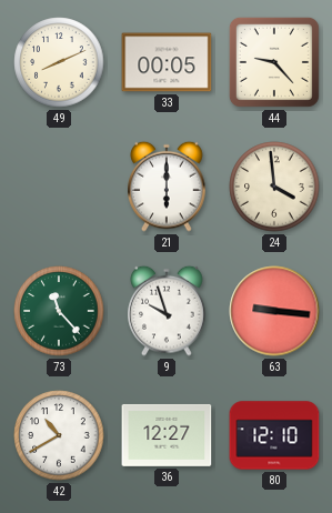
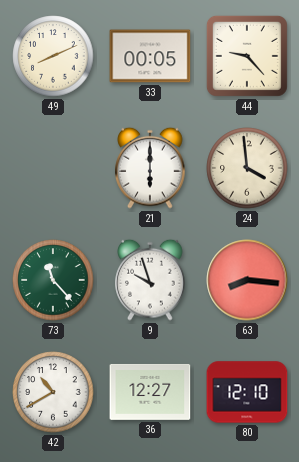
63: 9:16 -> 8:16
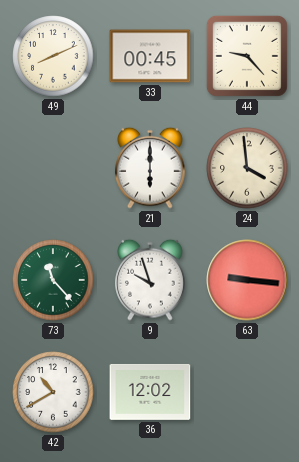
33: 00:05 -> 00:45
63: 8:16 -> 9:16
36: 12:27 -> 12:02
80: 12:10 -> none
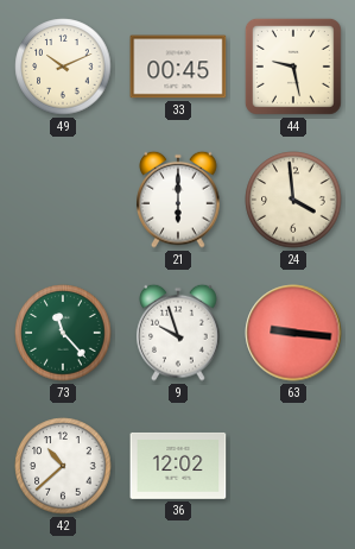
49: 8:11 -> 10:11
44: 9:23 -> 9:28
42: 10:40 -> 10:38
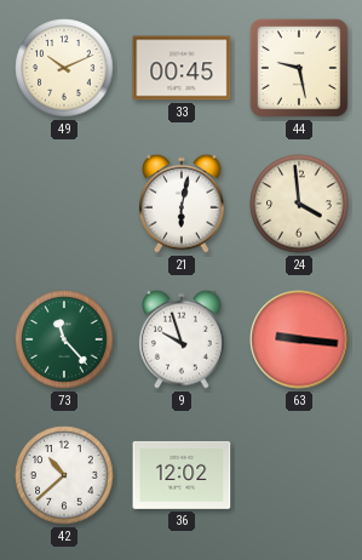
21: 6:00 -> 6:02
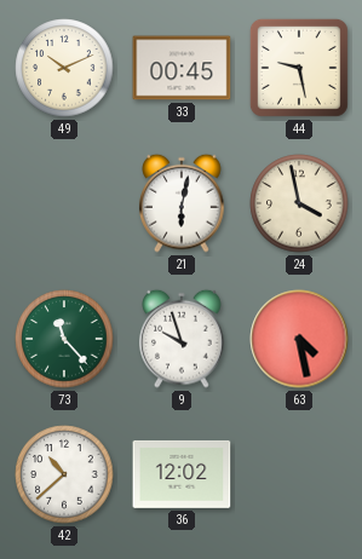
24: 3:59 -> 3:58
63: 9:16 -> 4:28
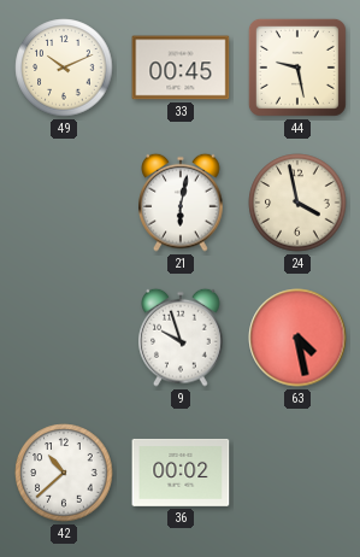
73: 11:23 -> none
36: 12:02 -> 00:02
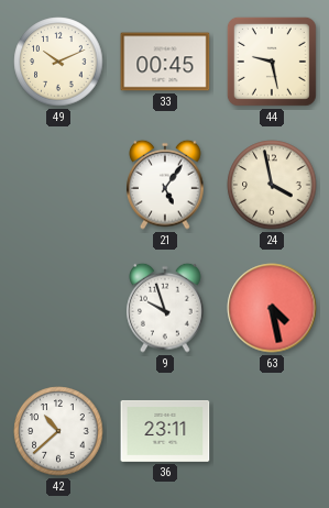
21: 6:02 -> 5:06
36: 00:02 -> 23:11
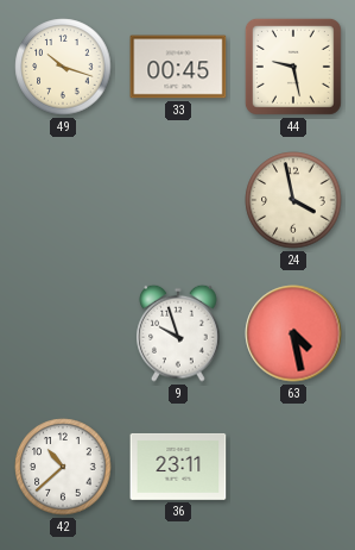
49: 10:11 -> 10:18
21: 5:06 -> none
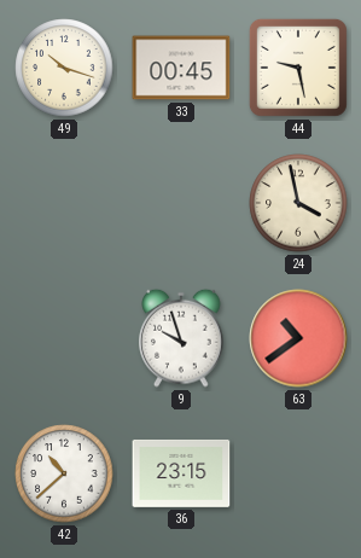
63: 4:28 -> 10:39
36: 23:11 -> 23:15
